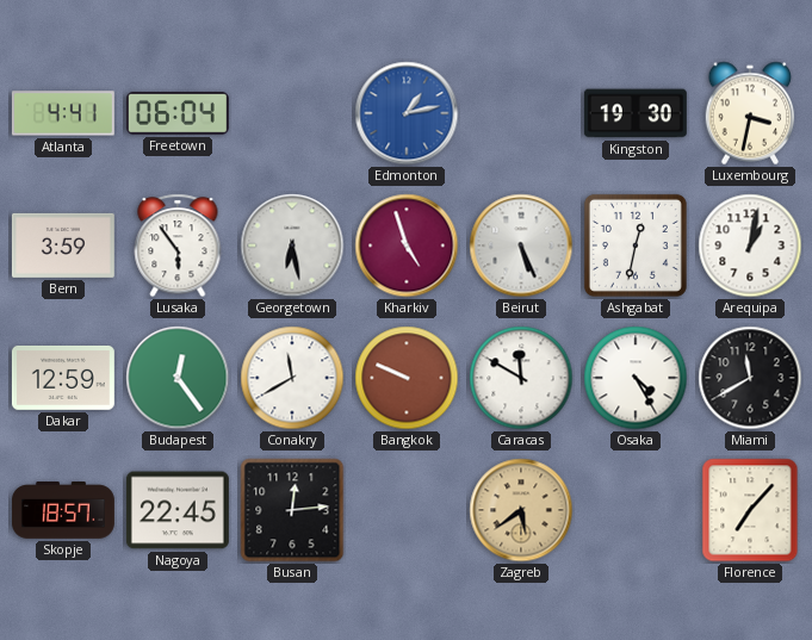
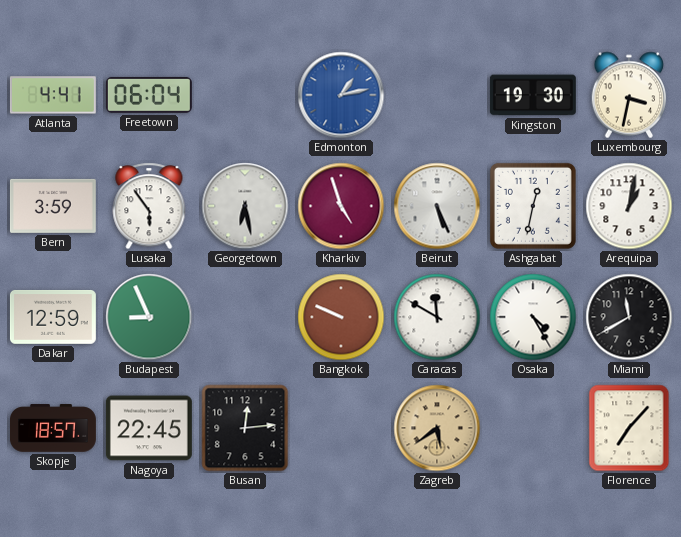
Budapest: 12:24 -> 8:56
Conakry: 11:40 -> none
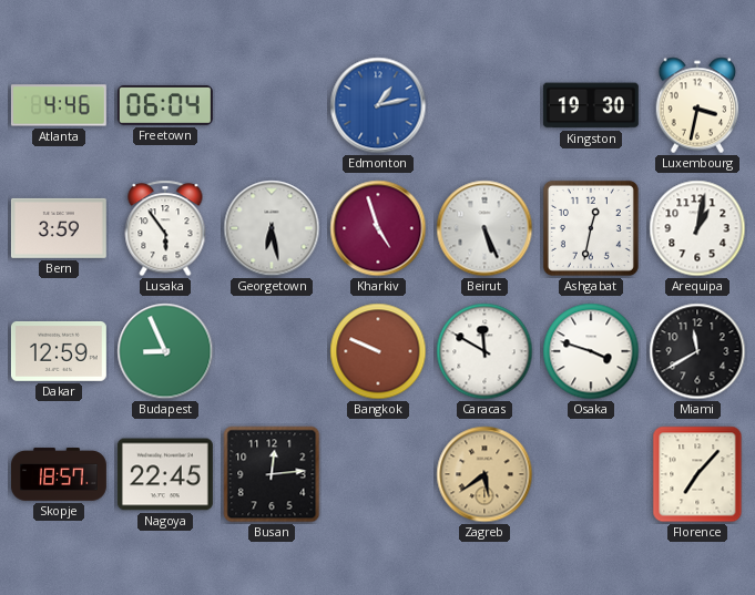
Atlanta: 4:41 -> 4:46
Osaka: 4:25 -> 3:48
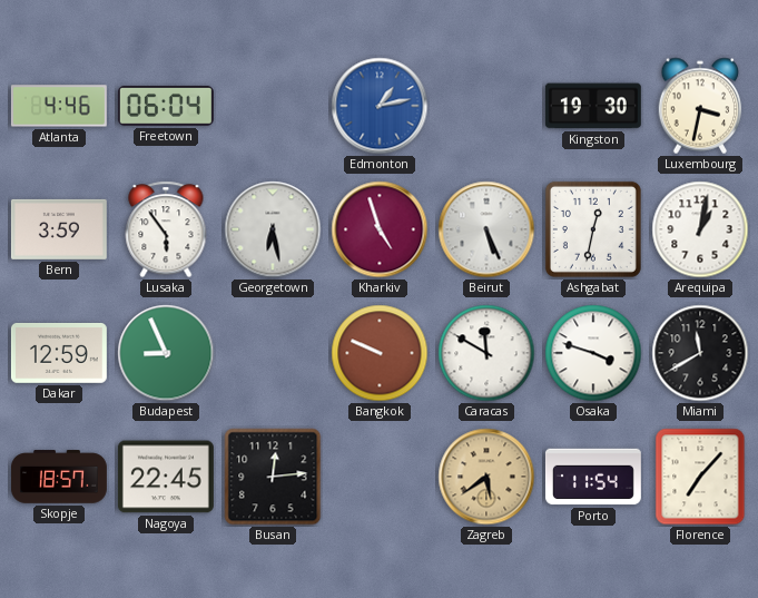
Porto: none -> 11:54
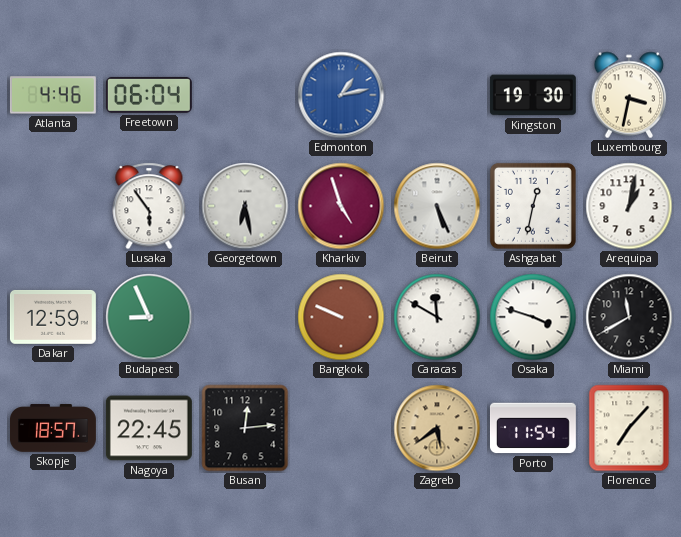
Bern: 3:59 -> none
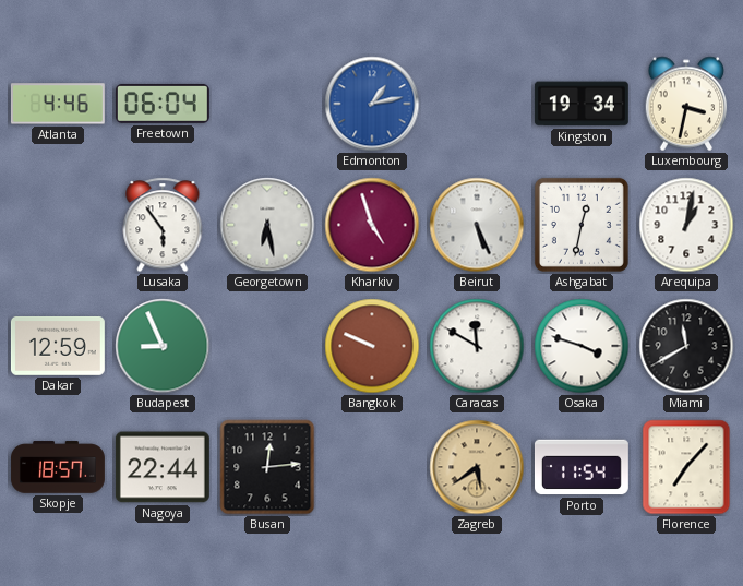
Kingston: 19:30 -> 19:34
Nagoya: 22:45 -> 22:44
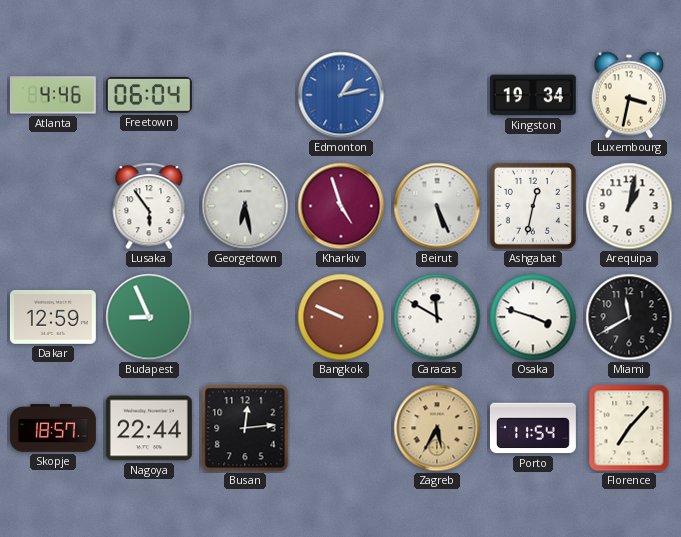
Zagreb: 5:39 -> 5:35
